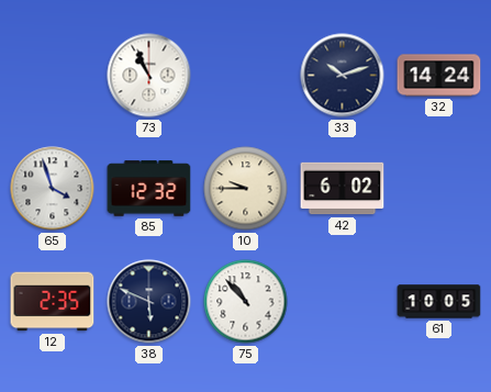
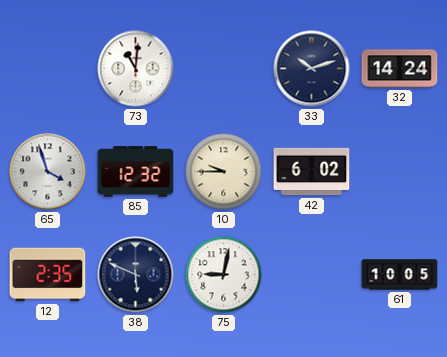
73: 10:56 -> 11:01
75: 10:53 -> 9:02
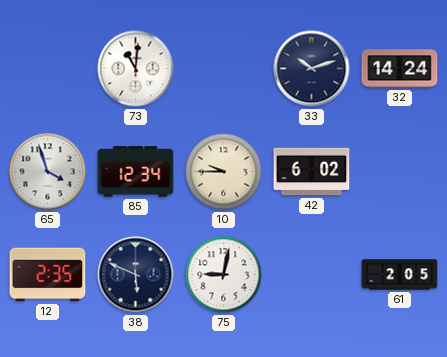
85: 12:32 -> 12:34
61: 10:05 -> 2:05
